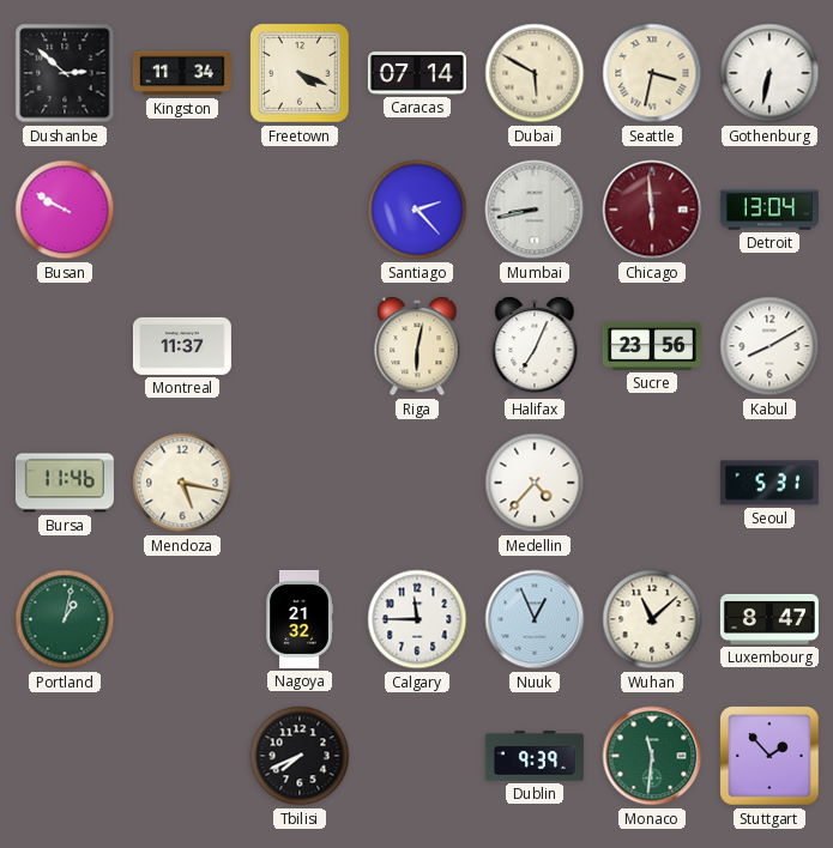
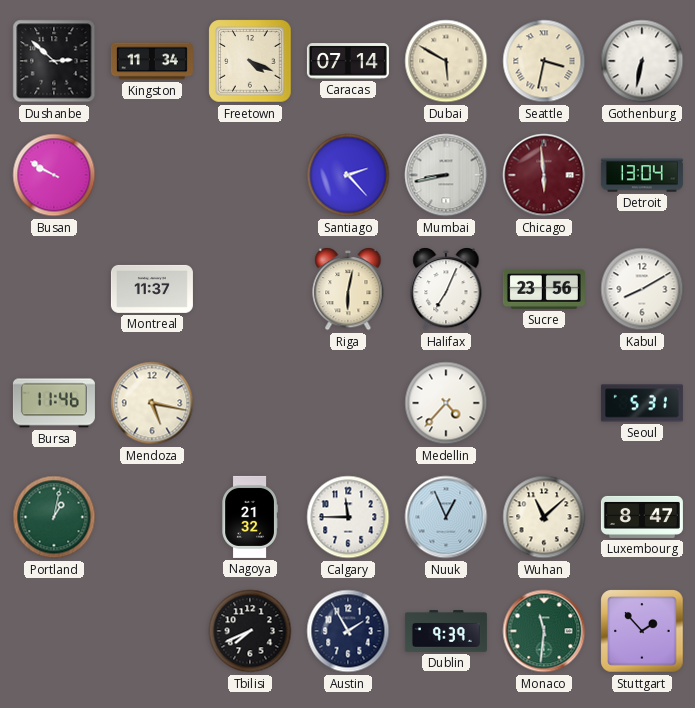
Austin: none -> 1:55
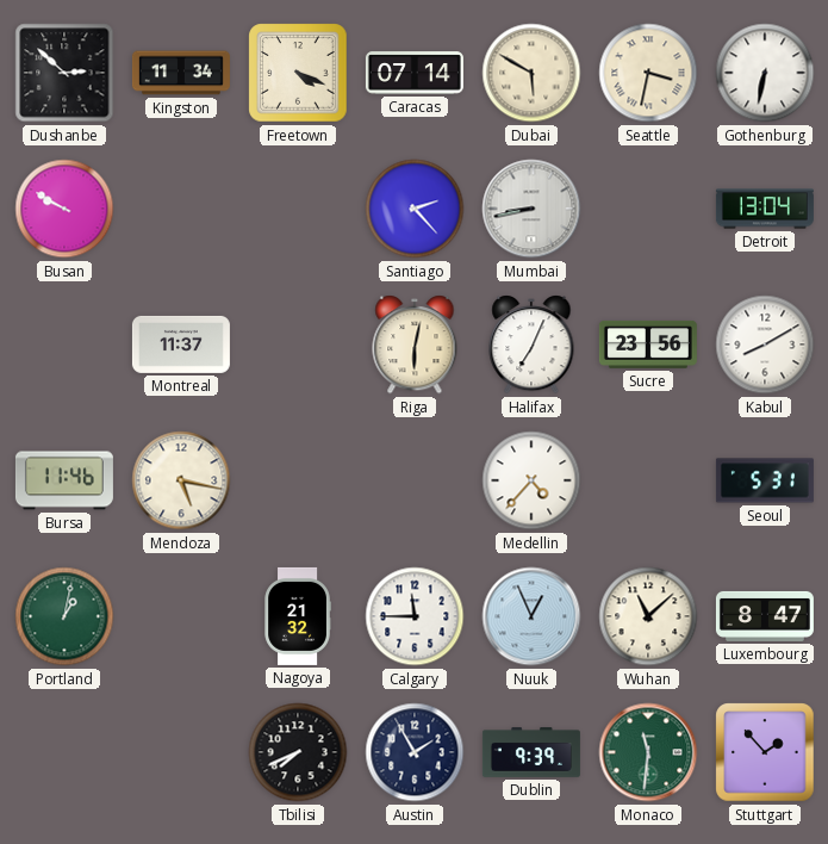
Chicago: 5:59 -> none
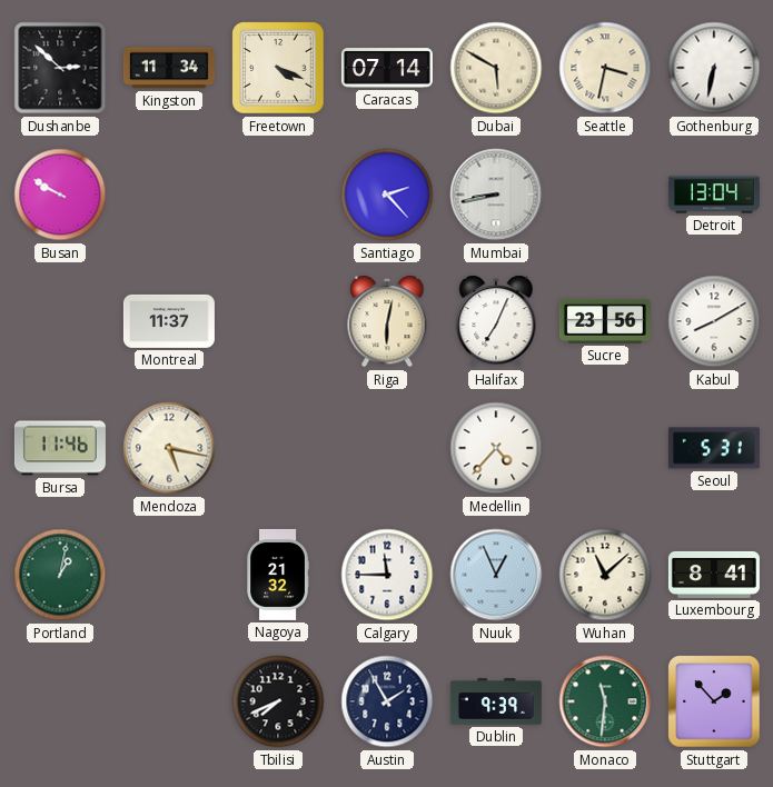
Luxembourg: 8:47 -> 8:41
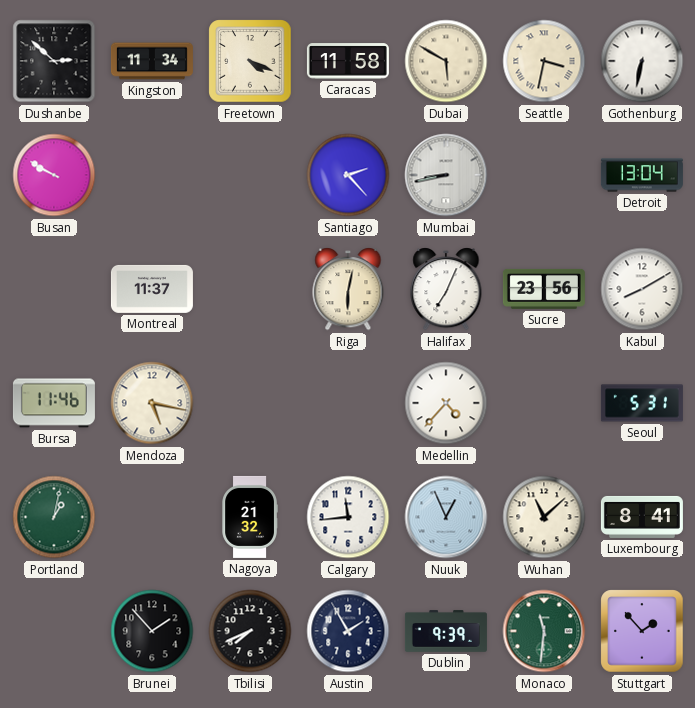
Caracas: 07:14 -> 11:58
Calgary: 11:45 -> 11:44
Brunei: none -> 1:53
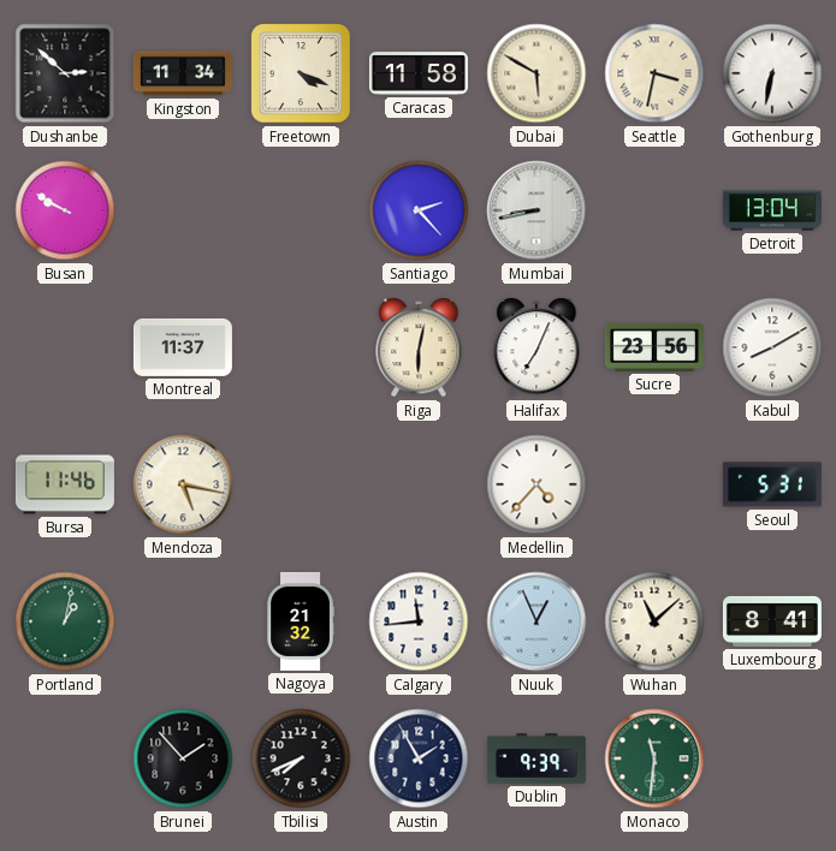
Stuttgart: 1:53 -> none
